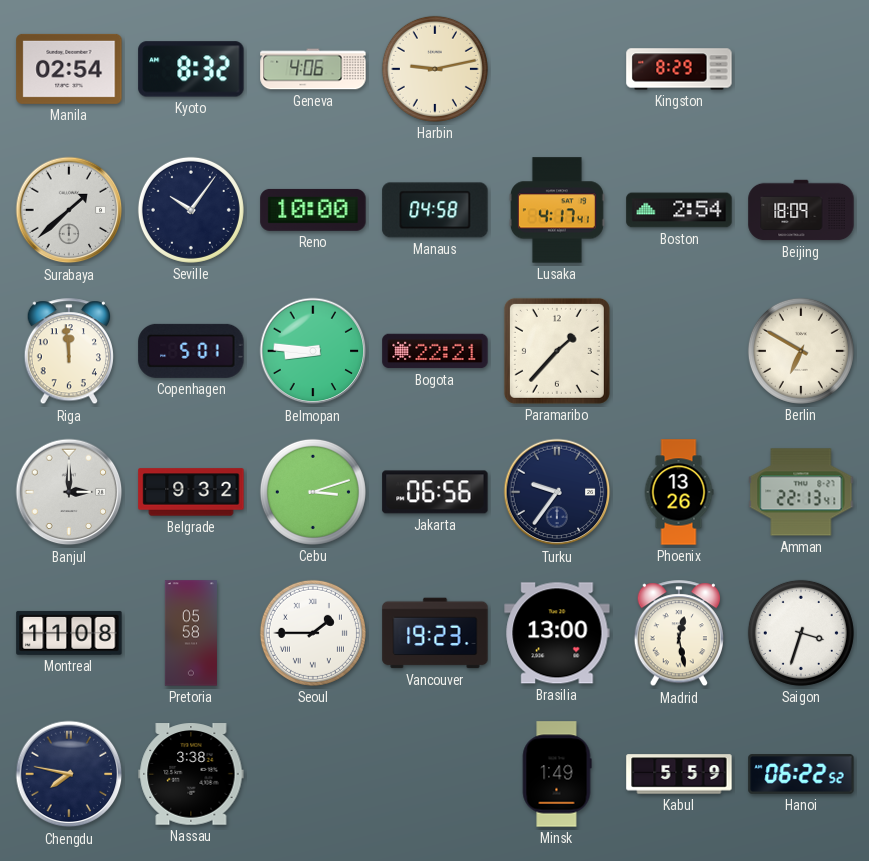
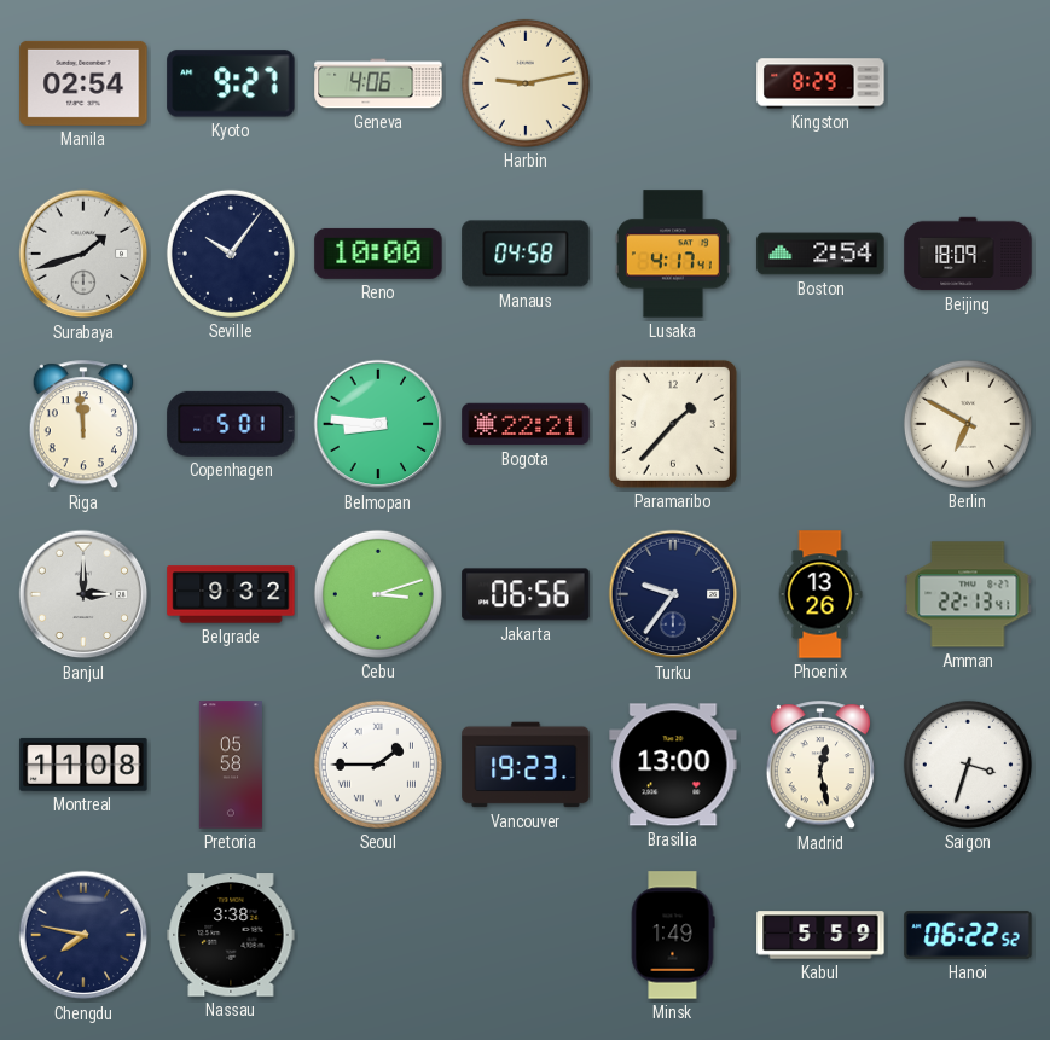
Kyoto: 8:32 -> 9:27
Surabaya: 1:38 -> 1:42
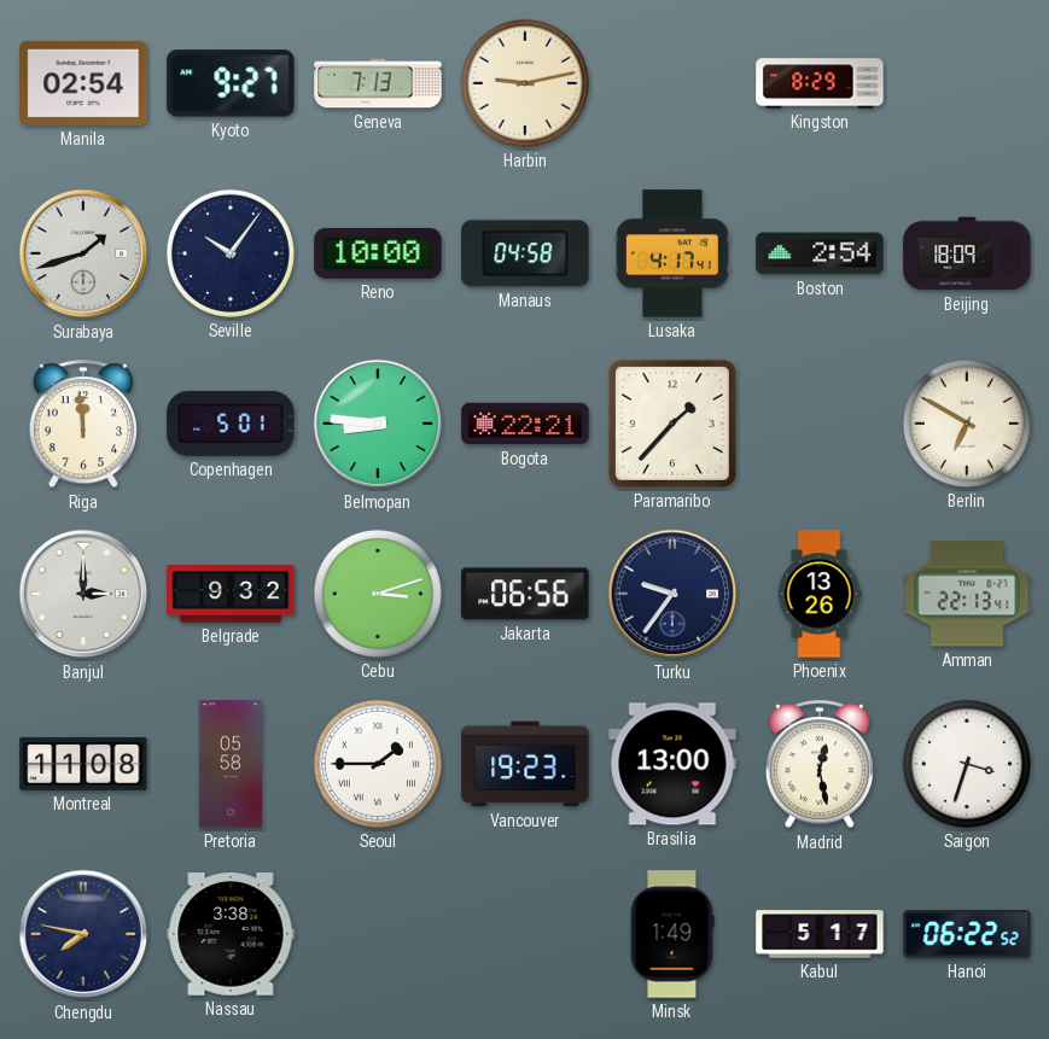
Geneva: 4:06 -> 7:13
Kabul: 5:59 -> 5:17
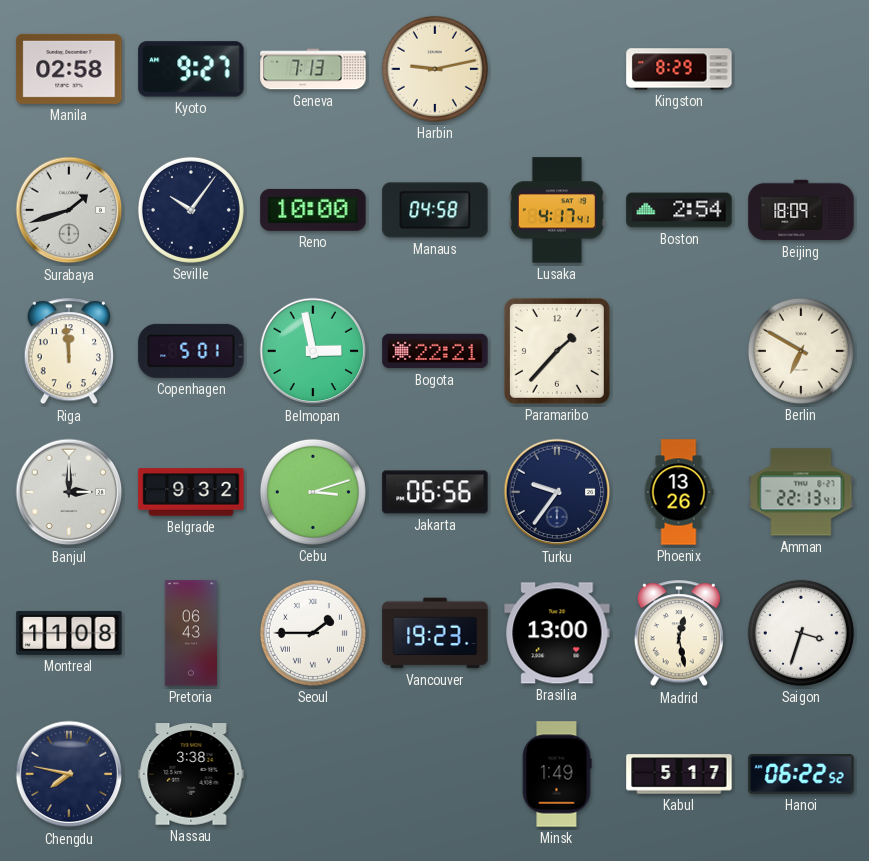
Manila: 02:54 -> 02:58
Belmopan: 8:46 -> 2:58
Pretoria: 05:58 -> 06:43
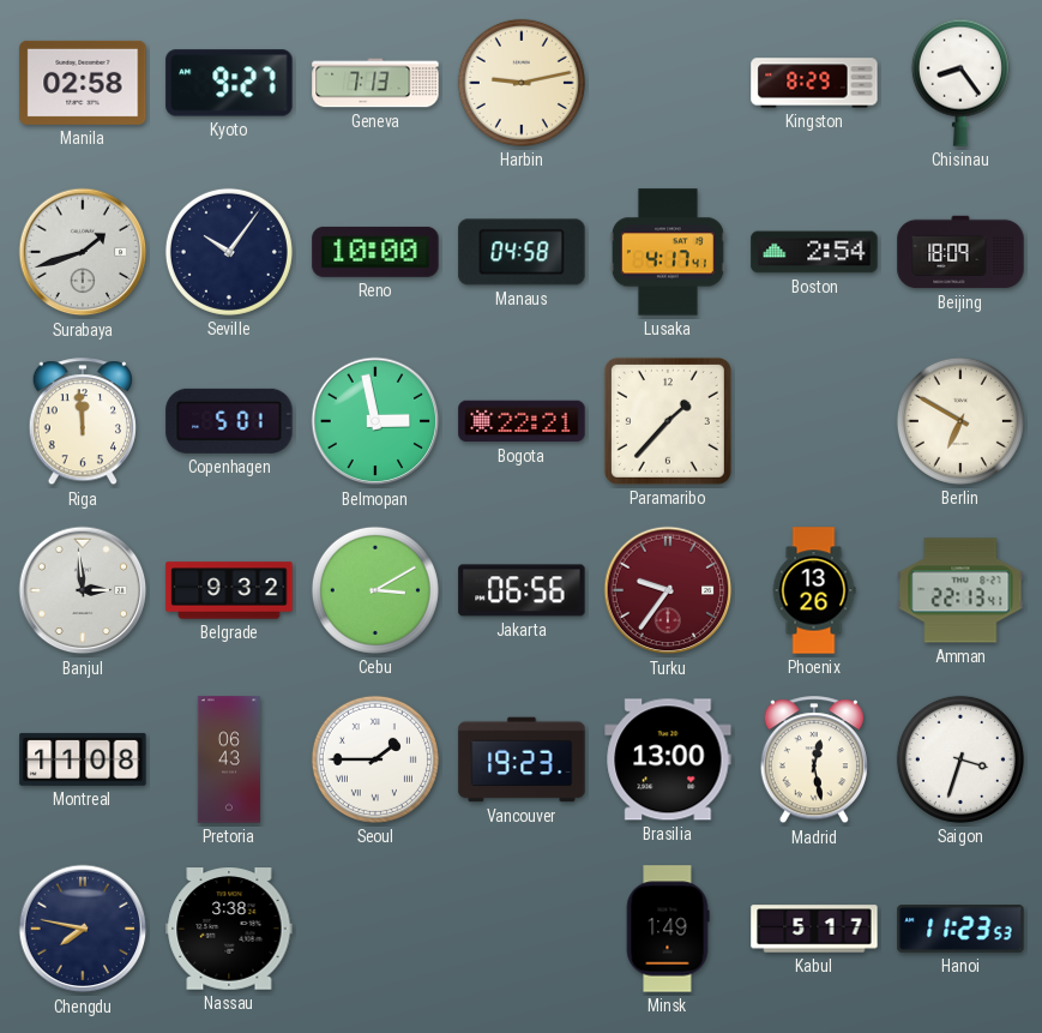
Chisinau: none -> 8:24
Banjul: 3:00 -> 2:59
Cebu: 3:12 -> 3:10
Turku dial: navy -> burgundy
Hanoi: 06:22 -> 11:23
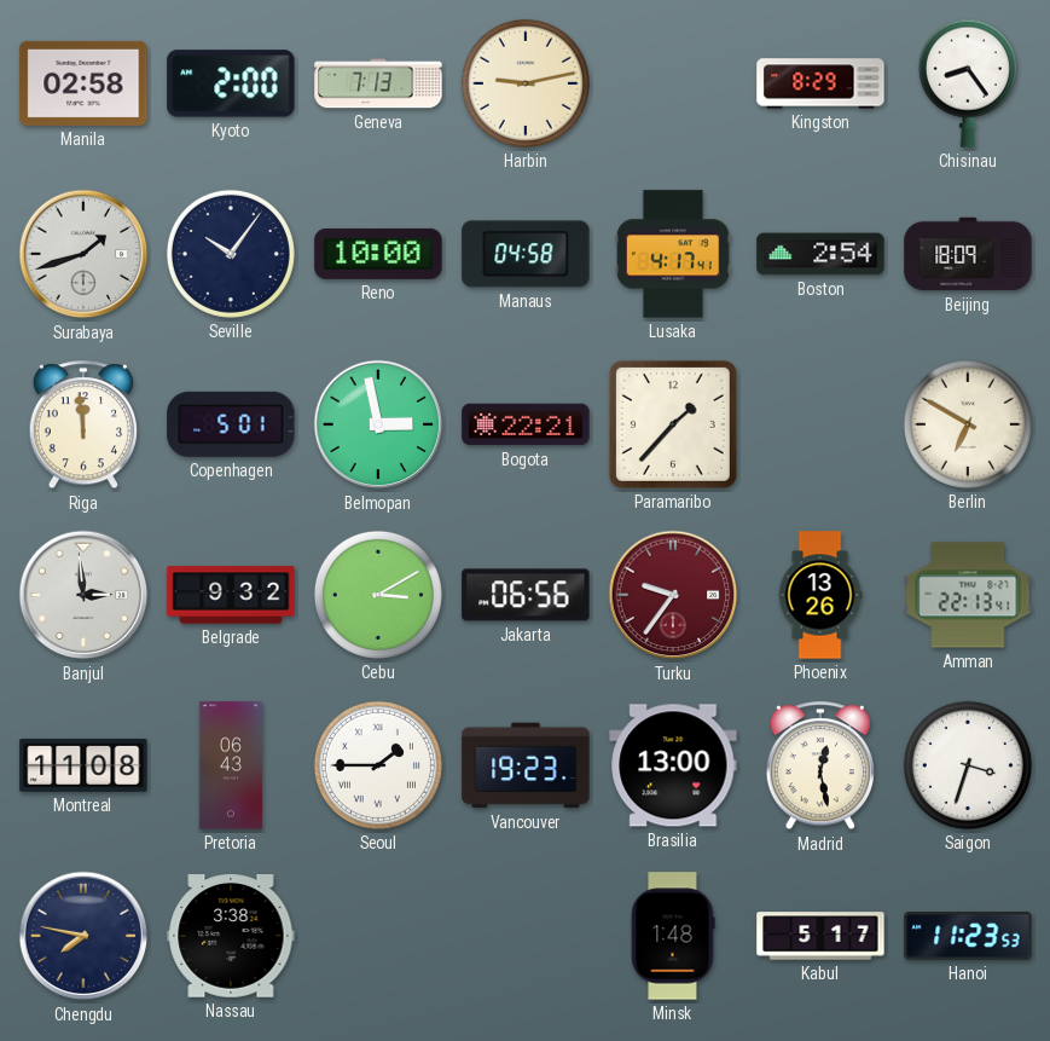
Kyoto: 9:27 -> 2:00
Minsk: 1:49 -> 1:48
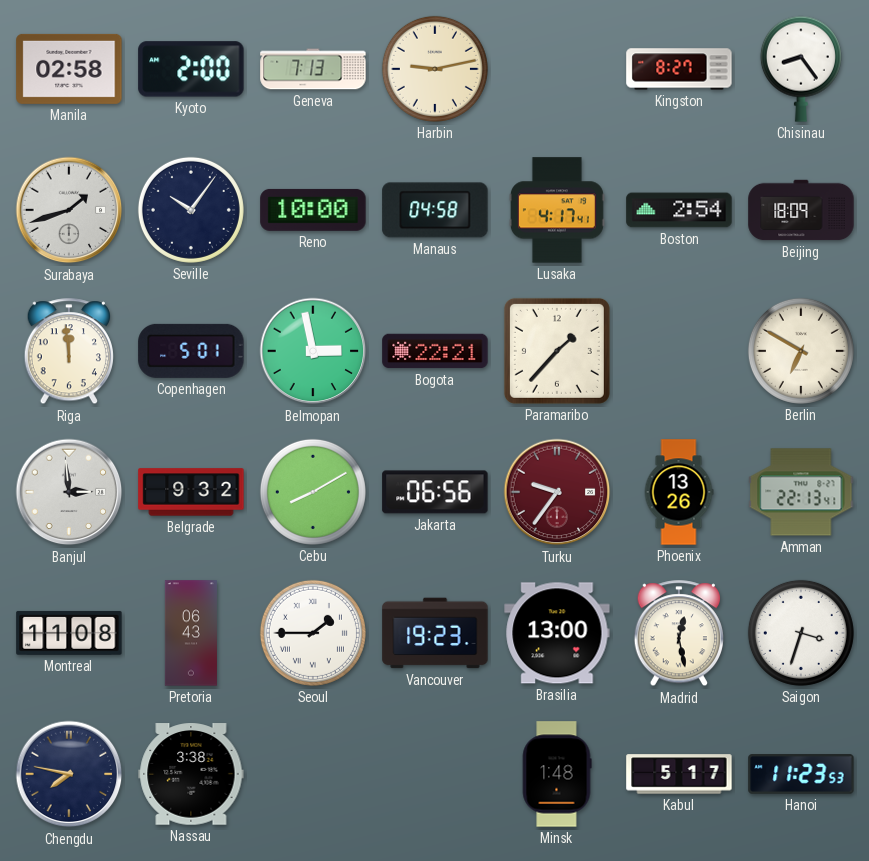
Kingston: 8:29 -> 8:27
Cebu: 3:10 -> 8:10
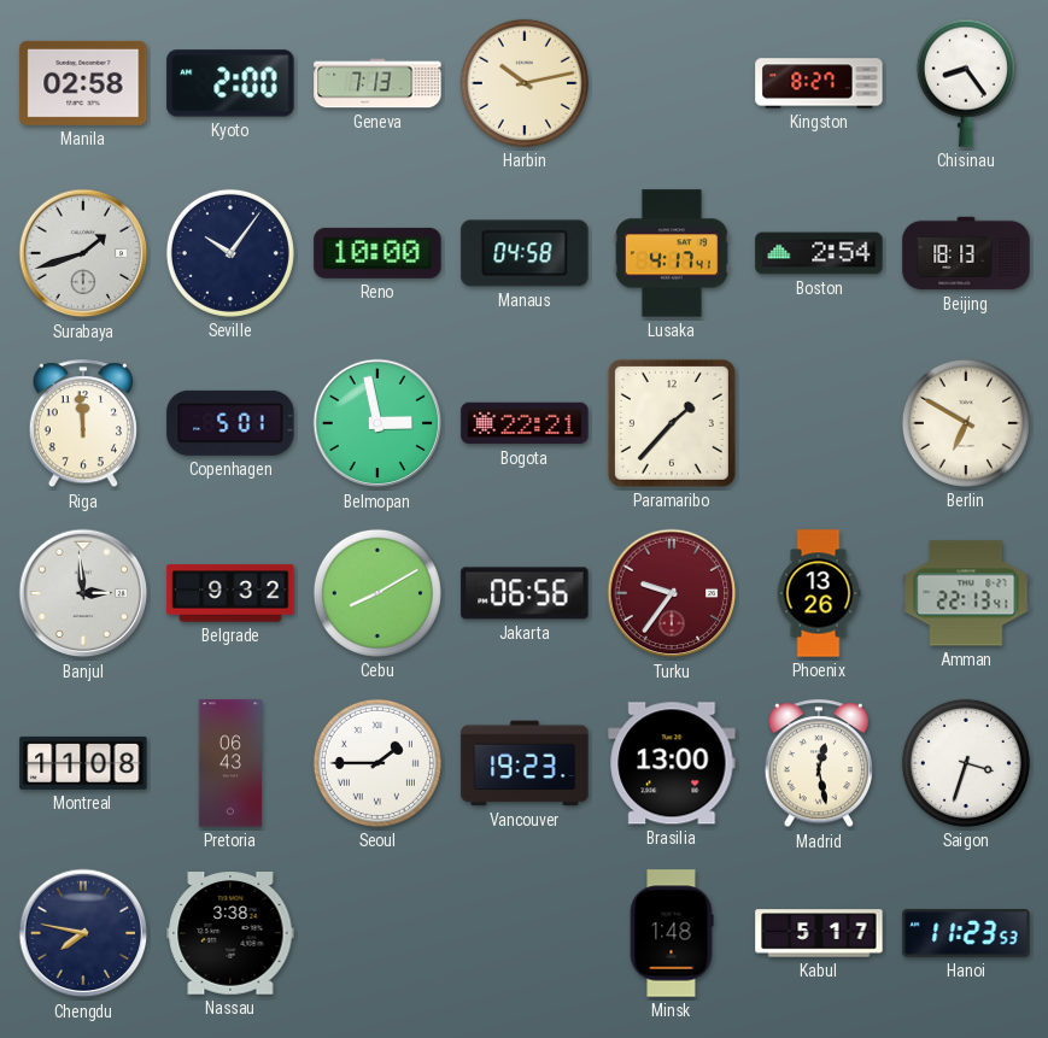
Harbin: 9:13 -> 10:13
Beijing: 18:09 -> 18:13
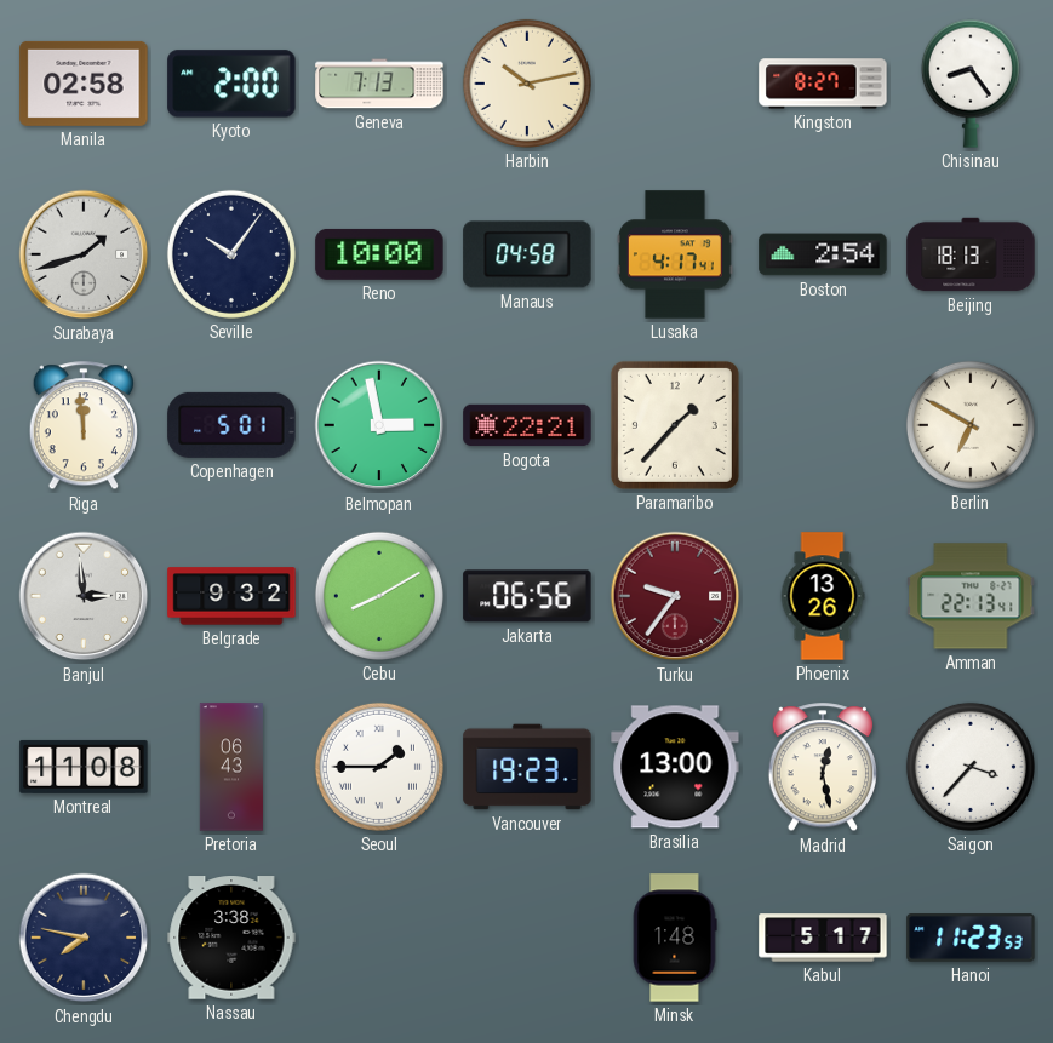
Saigon: 3:33 -> 3:37
